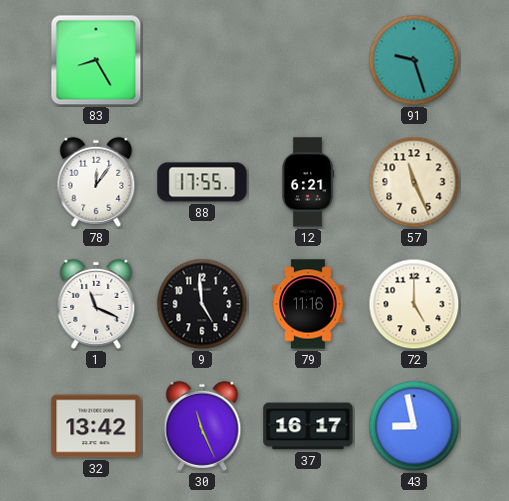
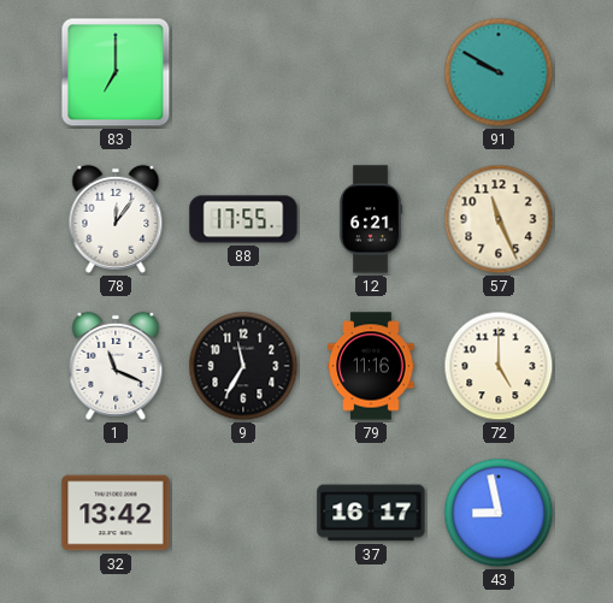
83: 8:25 -> 7:00
91: 9:27 -> 9:50
9: 4:59 -> 11:35
30: 11:26 -> none
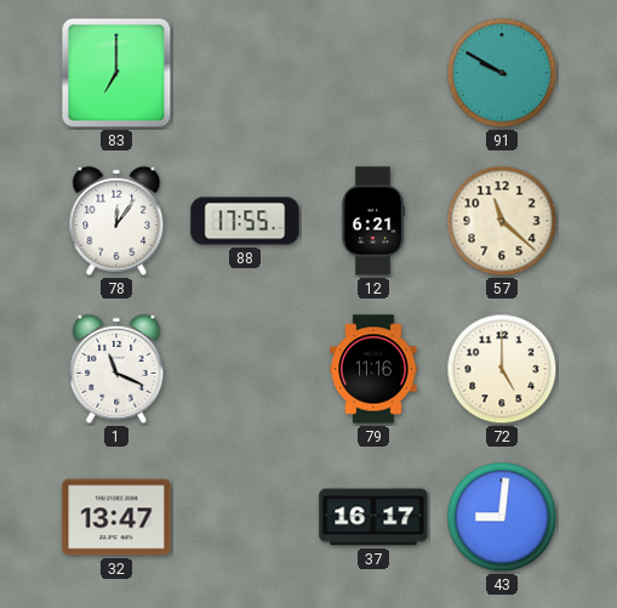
57: 11:26 -> 11:22
9: 11:35 -> none
32: 13:42 -> 13:47
43: 8:58 -> 9:01
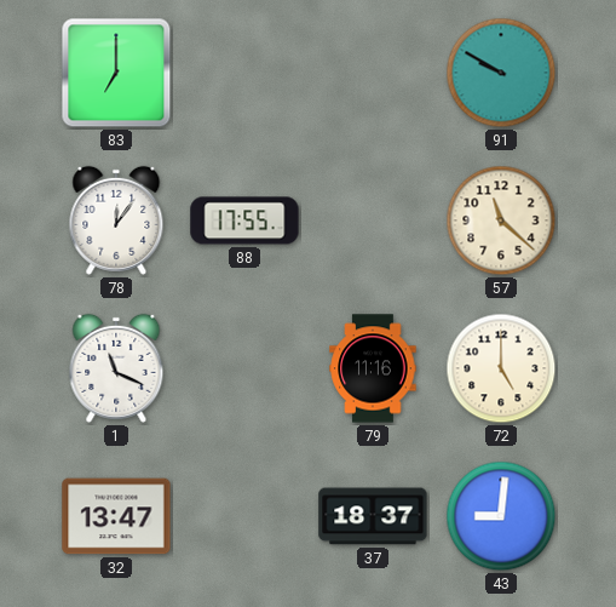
12: 6:21 -> none
37: 16:17 -> 18:37
